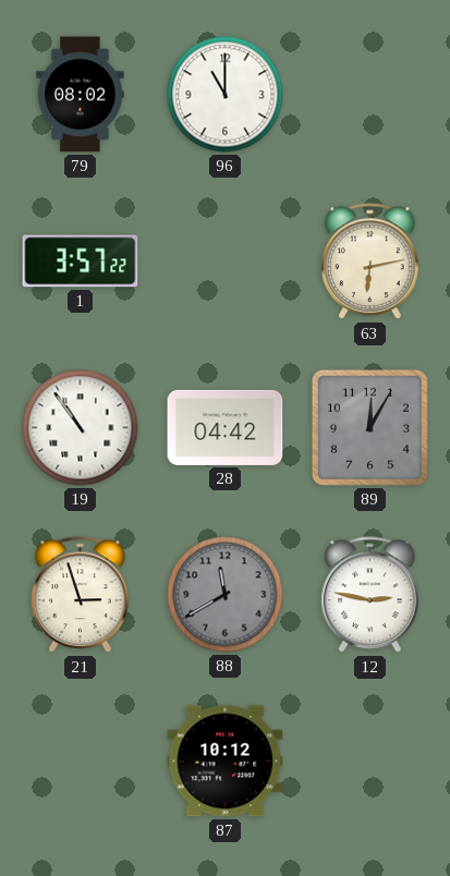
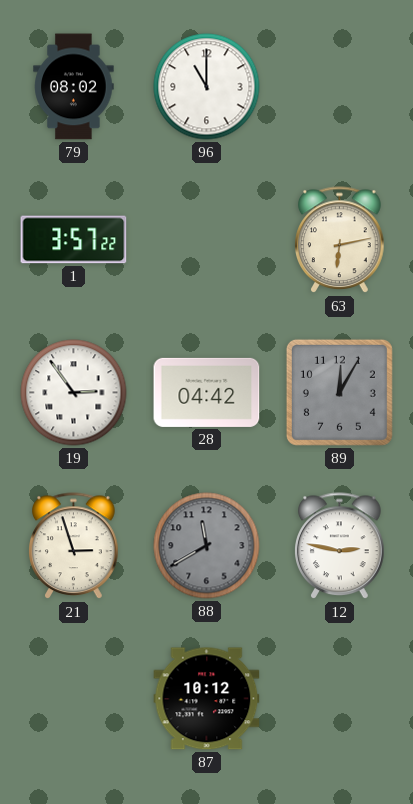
19: 10:54 -> 2:54
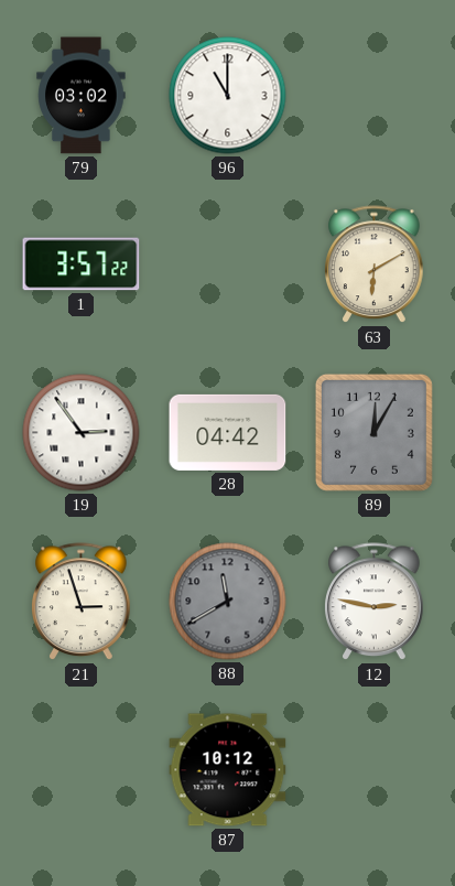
79: 08:02 -> 03:02
63: 6:13 -> 6:10
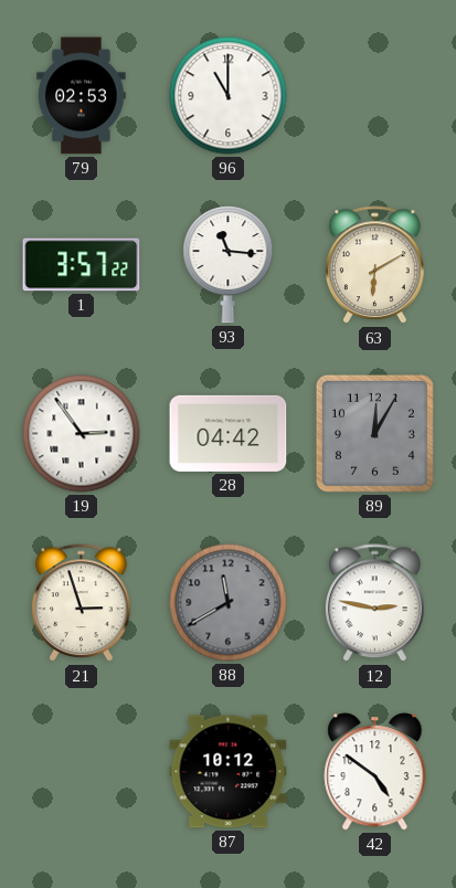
79: 03:02 -> 02:53
93: none -> 11:16
42: none -> 4:51
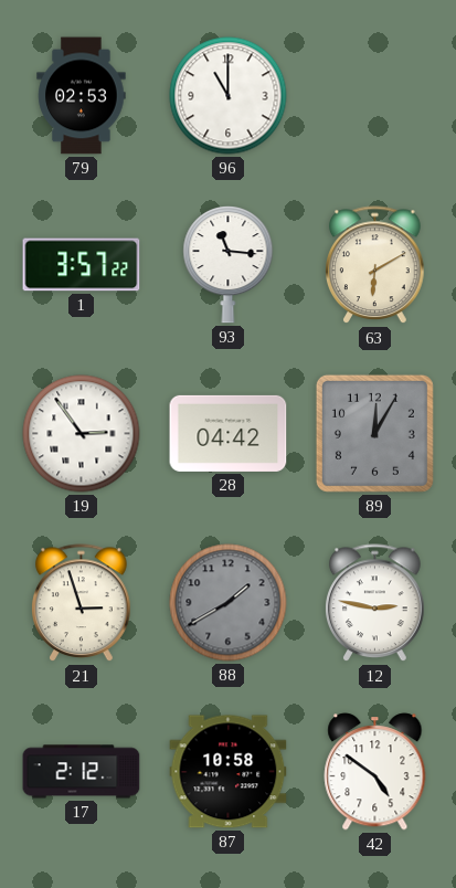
88: 11:40 -> 1:40
17: none -> 2:12
87: 10:12 -> 10:58
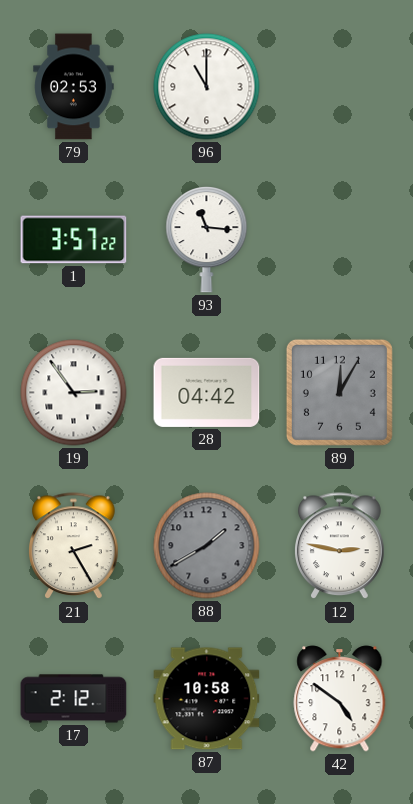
63: 6:10 -> none
21: 2:57 -> 2:25
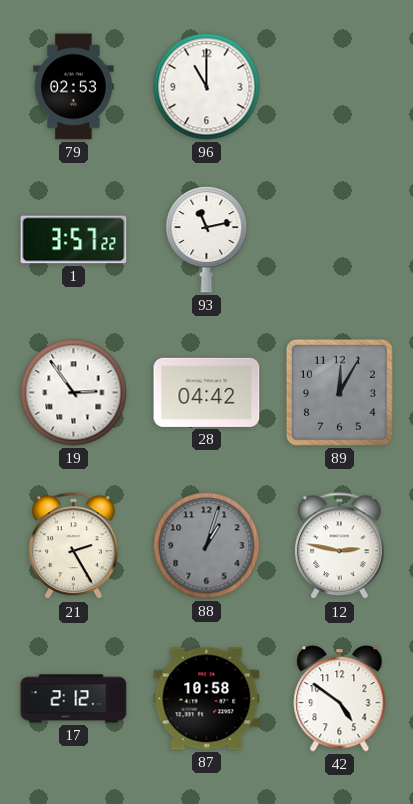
93: 11:16 -> 11:13
88: 1:40 -> 1:03
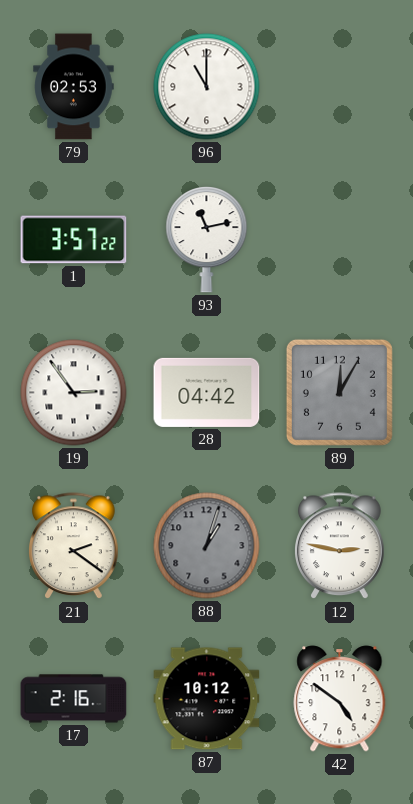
21: 2:25 -> 2:21
17: 2:12 -> 2:16
87: 10:58 -> 10:12
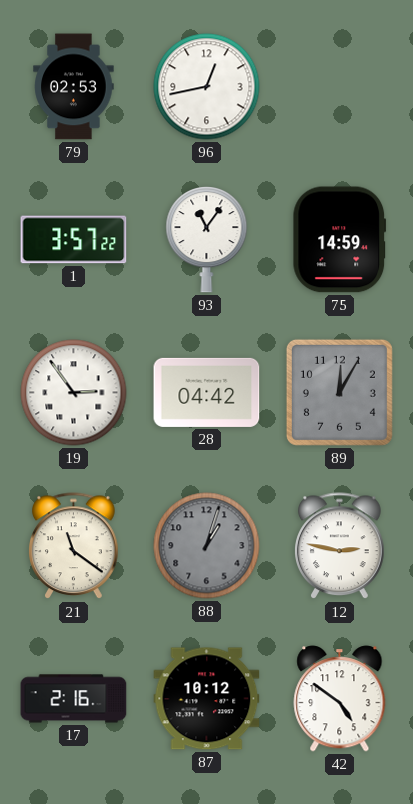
96: 11:00 -> 12:43
93: 11:13 -> 11:06
75: none -> 14:59
21: 2:21 -> 11:21
